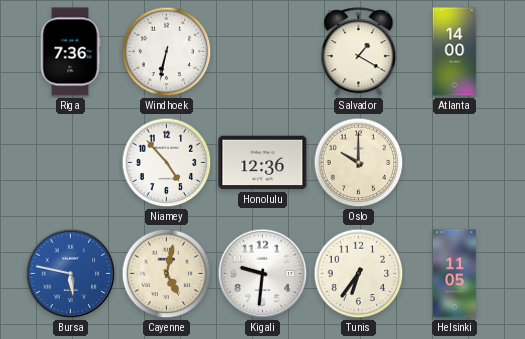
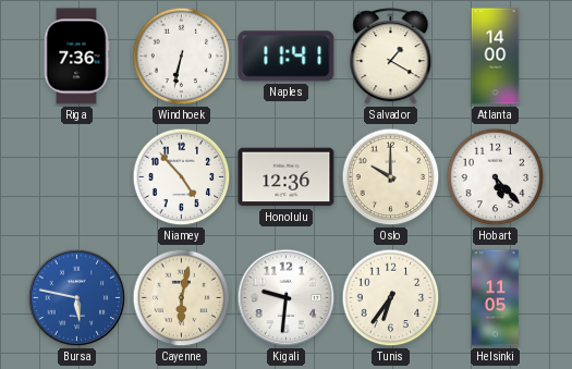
Naples: none -> 11:41
Hobart: none -> 5:23
Cayenne: 5:02 -> 6:02
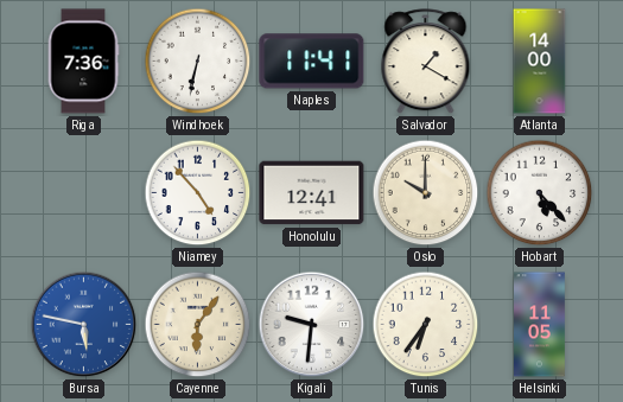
Honolulu: 12:36 -> 12:41
Cayenne: 6:02 -> 6:06
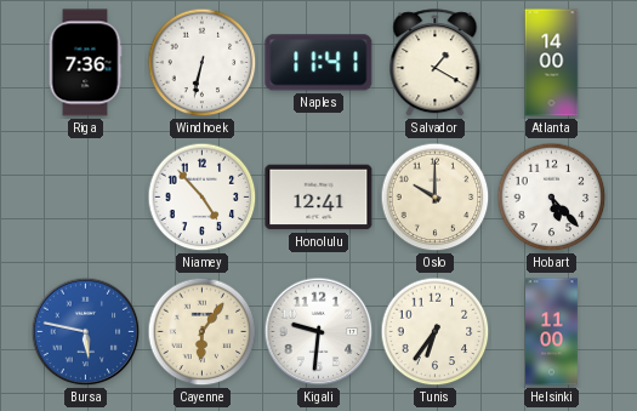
Helsinki: 11:05 -> 11:00
